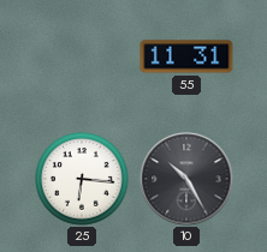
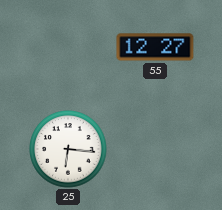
55: 11:31 -> 12:27
10: 10:25 -> none
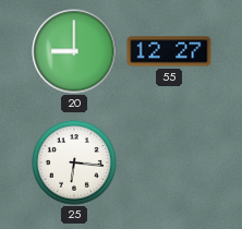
20: none -> 9:00
